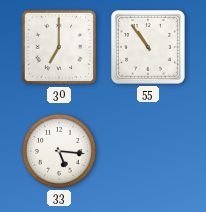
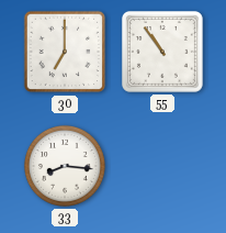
33: 5:16 -> 8:16
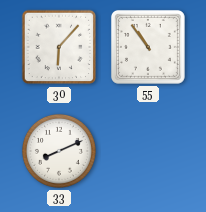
30: 7:00 -> 6:07
33: 8:16 -> 8:11
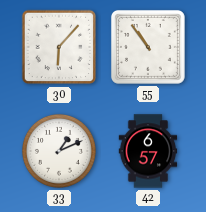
33: 8:11 -> 1:11
42: none -> 6:57
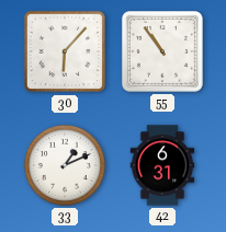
42: 6:57 -> 6:31
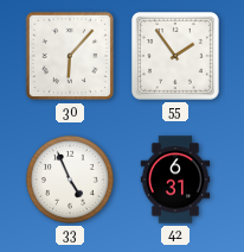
55: 10:54 -> 1:54
33: 1:11 -> 4:56
